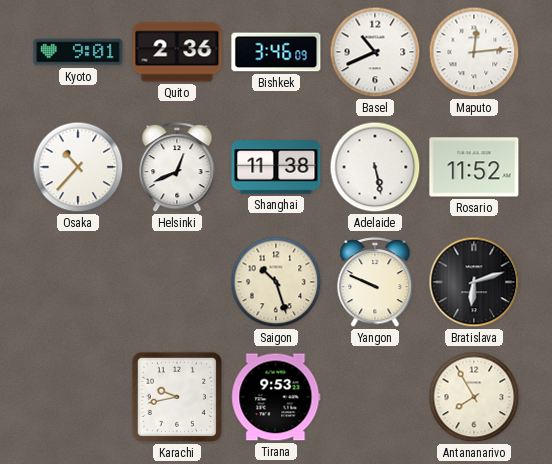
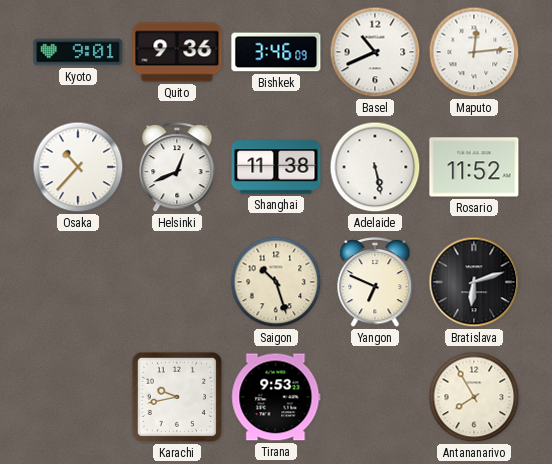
Quito: 2:36 -> 9:36
Yangon: 9:49 -> 6:49
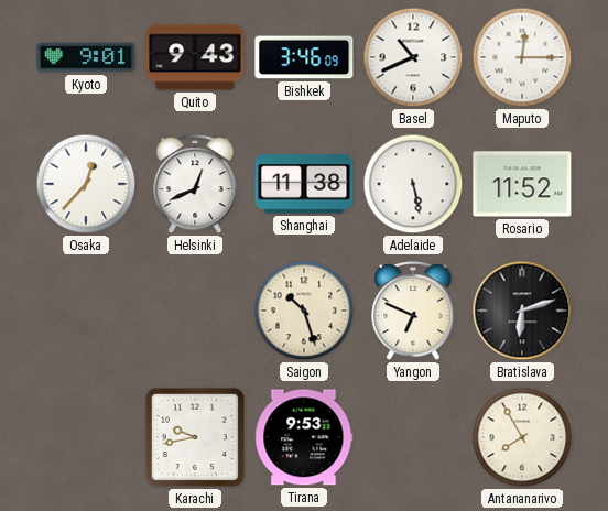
Quito: 9:36 -> 9:43
Maputo: 12:14 -> 12:15
Osaka: 10:37 -> 12:37
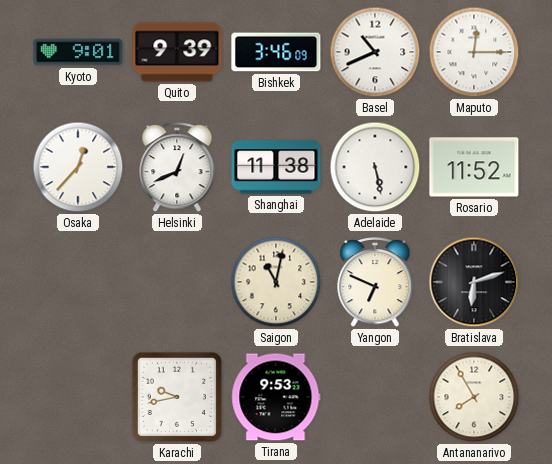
Quito: 9:43 -> 9:39
Saigon: 10:27 -> 11:02
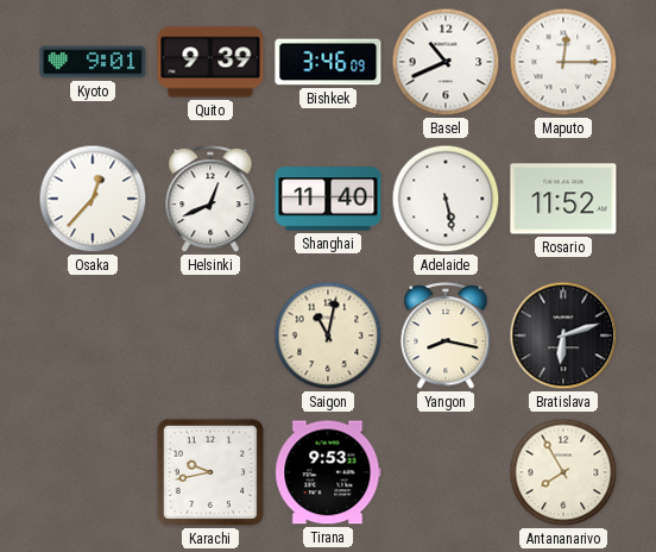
Shanghai: 11:38 -> 11:40
Yangon: 6:49 -> 8:17
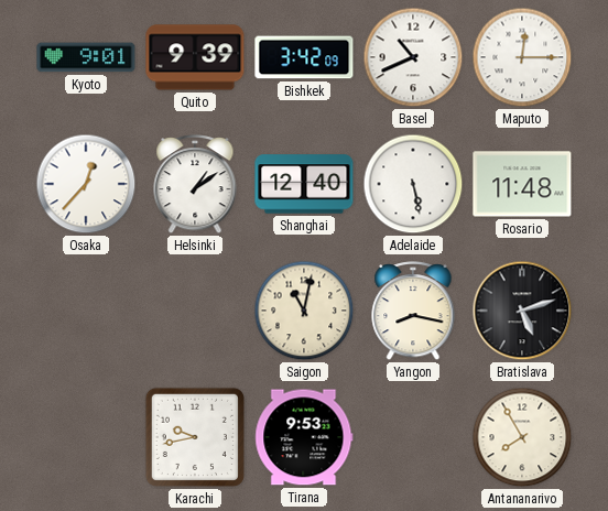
Bishkek: 3:46 -> 3:42
Helsinki: 12:41 -> 1:09
Shanghai: 11:40 -> 12:40
Rosario: 11:52 -> 11:48
Bratislava: 6:12 -> 5:12
